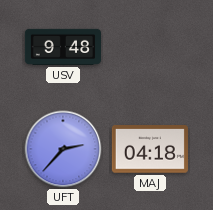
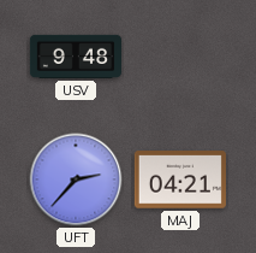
MAJ: 04:18 -> 04:21
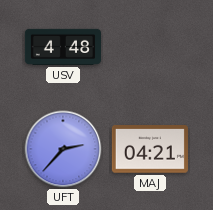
USV: 9:48 -> 4:48
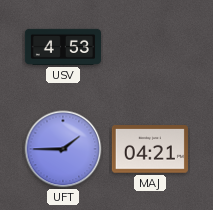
USV: 4:48 -> 4:53
UFT: 2:37 -> 1:45
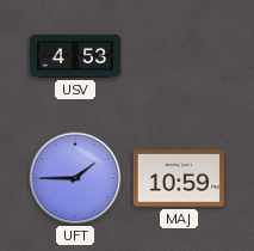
MAJ: 04:21 -> 10:59
